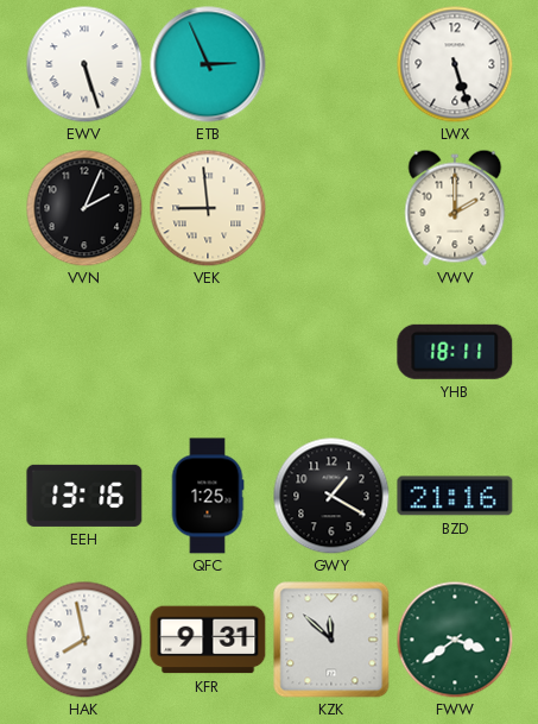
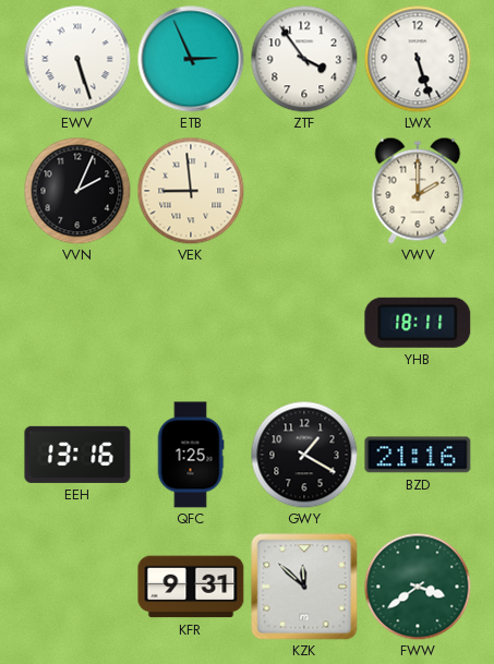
ZTF: none -> 3:54
HAK: 7:58 -> none
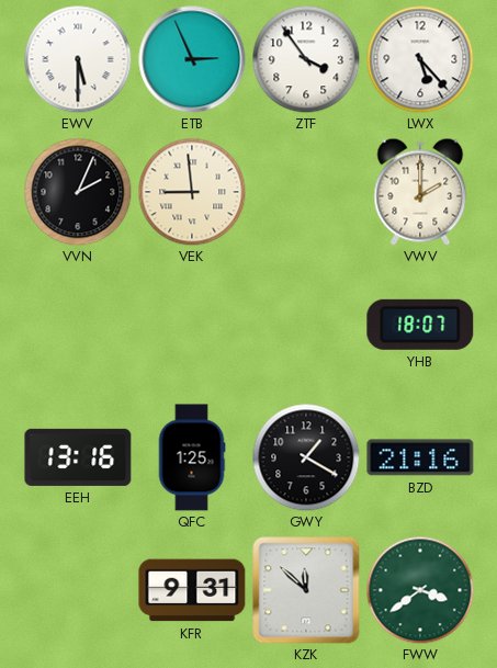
EWV: 5:27 -> 5:30
LWX: 5:27 -> 5:23
YHB: 18:11 -> 18:07
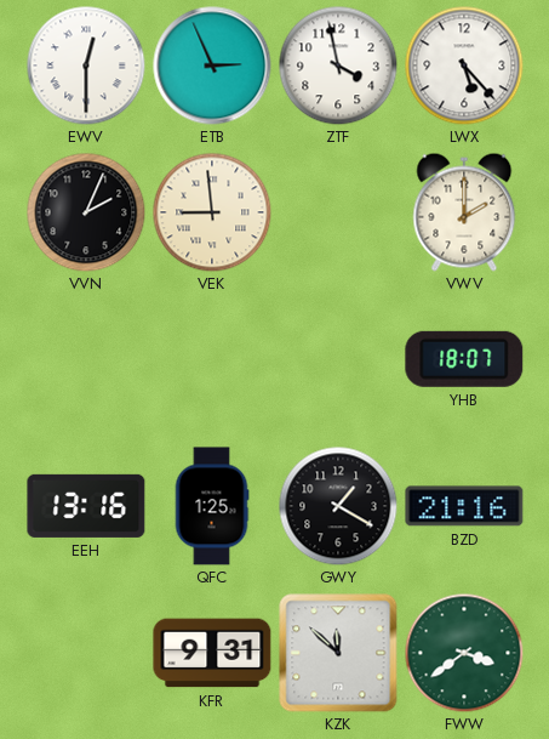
EWV: 5:30 -> 12:30
ZTF: 3:54 -> 3:58
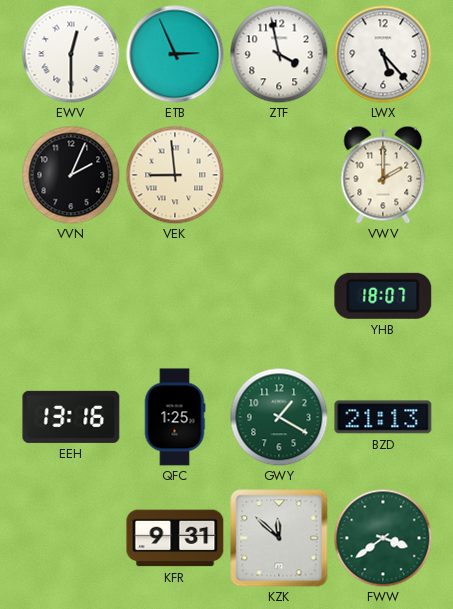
GWY dial: black -> green
BZD: 21:16 -> 21:13
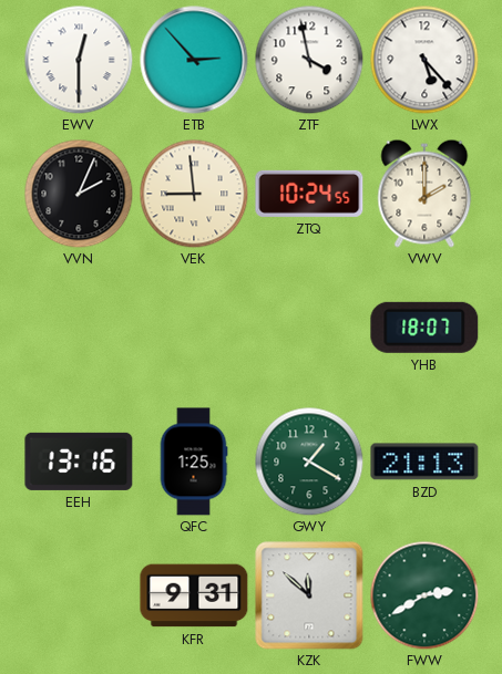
ETB: 2:56 -> 2:53
ZTQ: none -> 10:24
FWW: 3:39 -> 2:40
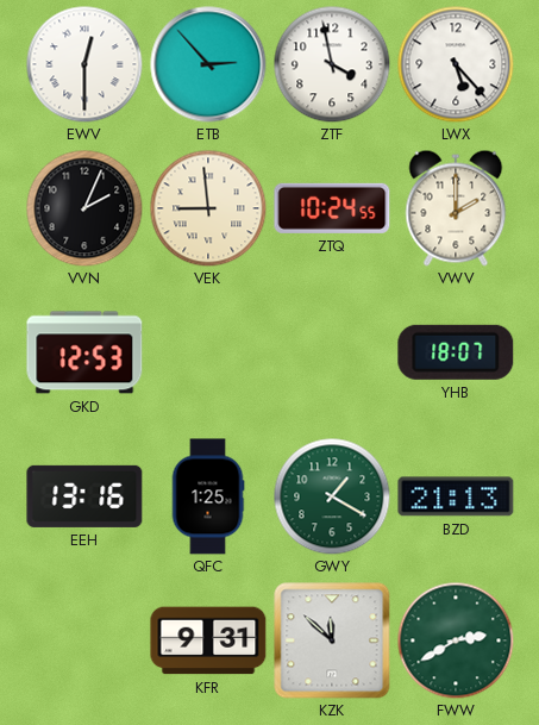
GKD: none -> 12:53
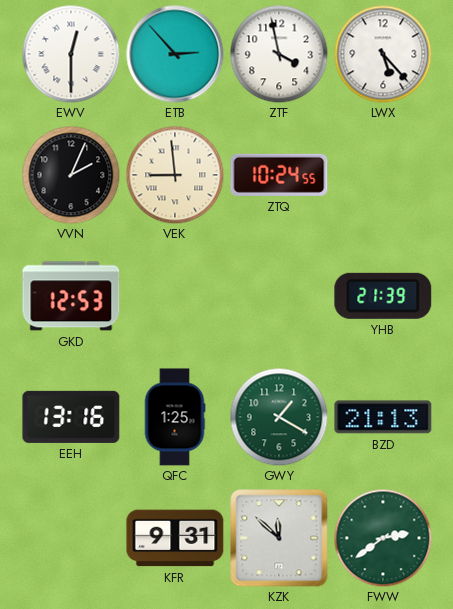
VWV: 2:00 -> none
YHB: 18:07 -> 21:39
FWW: 2:40 -> 2:39
